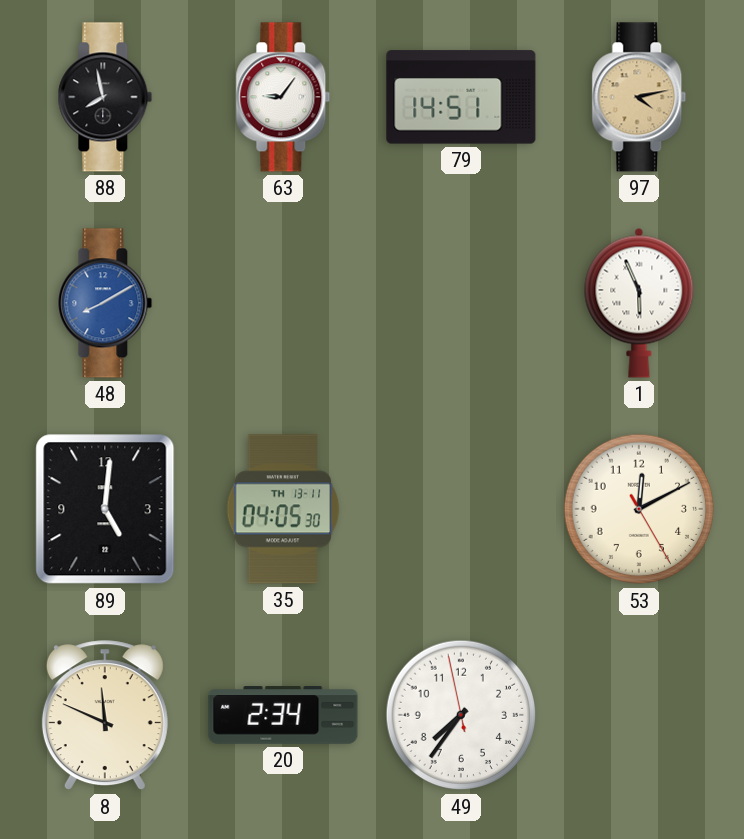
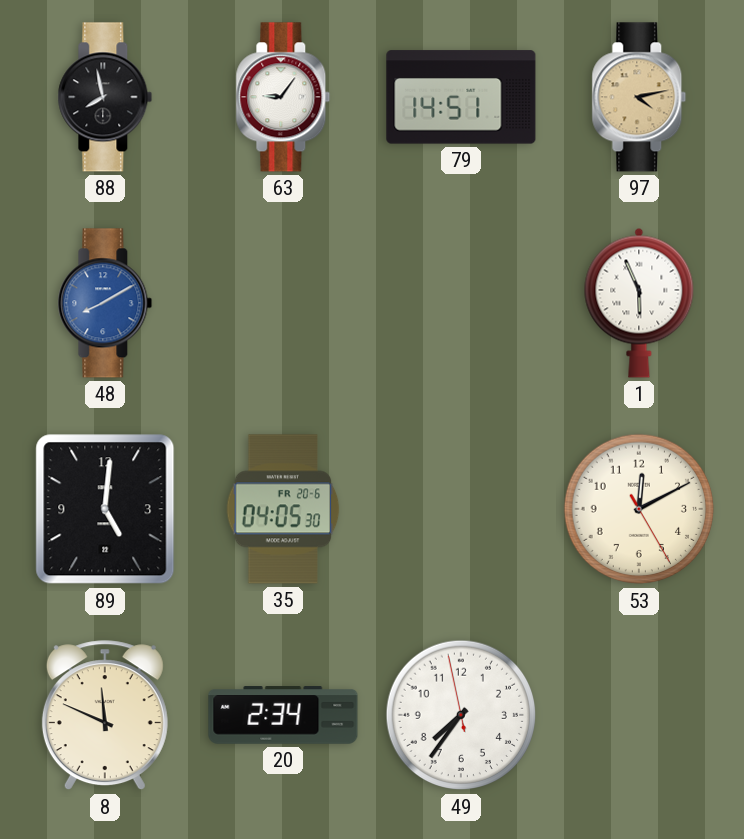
35 date: TH 13-11 -> FR 20-6
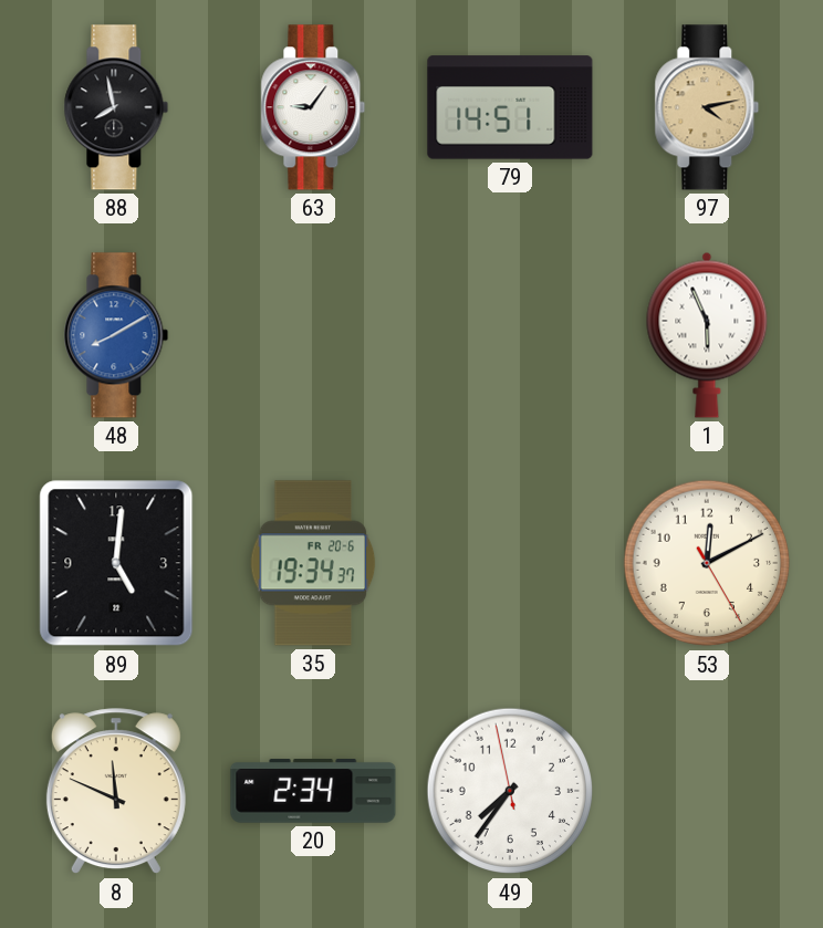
35: 04:05 -> 19:34
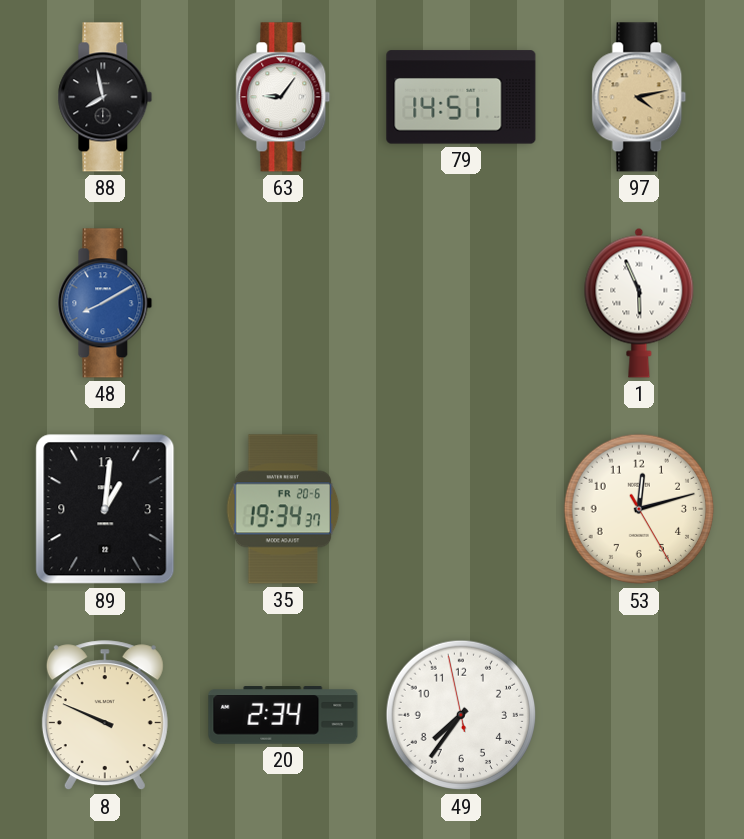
89: 5:01 -> 1:01
53: 12:10 -> 12:12
8: 11:49 -> 9:49
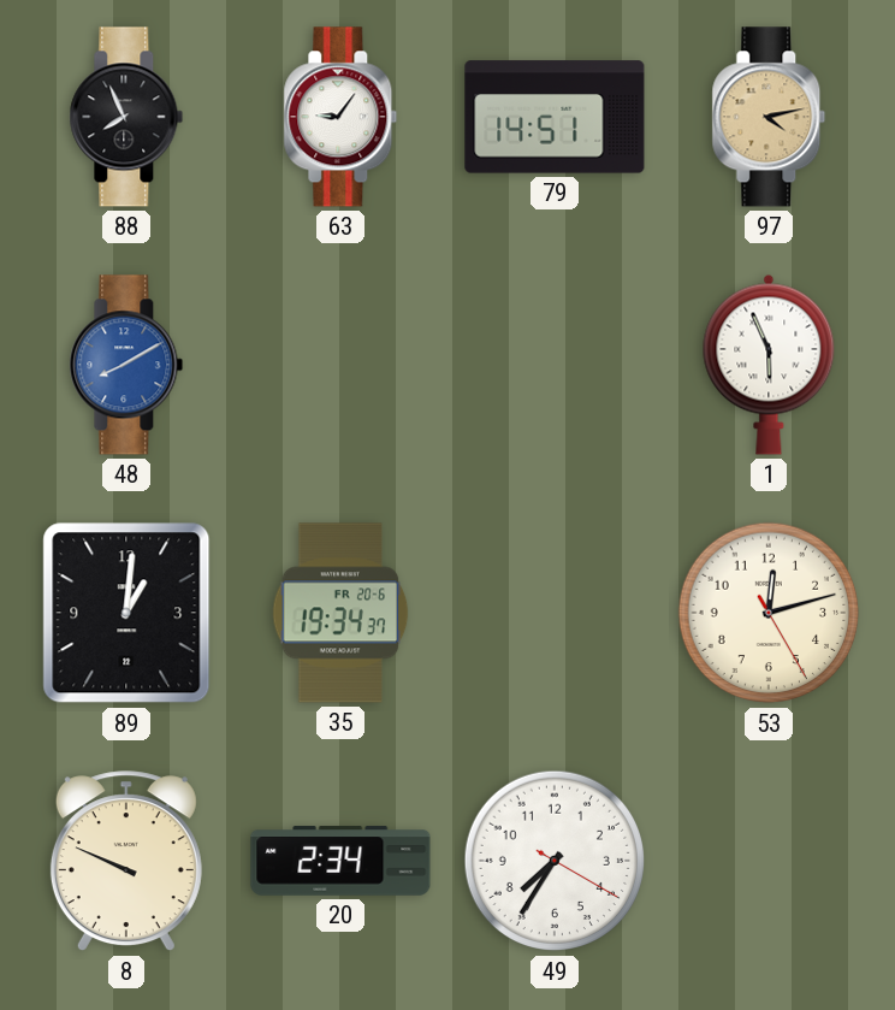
88: 7:58 -> 7:56
49: 7:35:58 -> 7:35:20
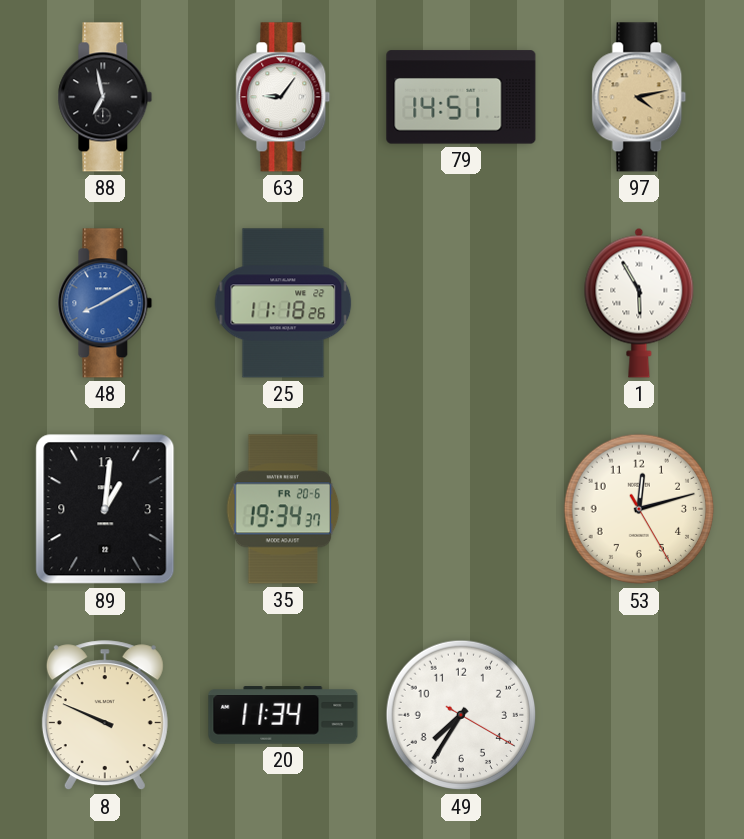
88: 7:56 -> 6:58
25: none -> 11:18
1: 5:56 -> 5:55
20: 2:34 -> 11:34
